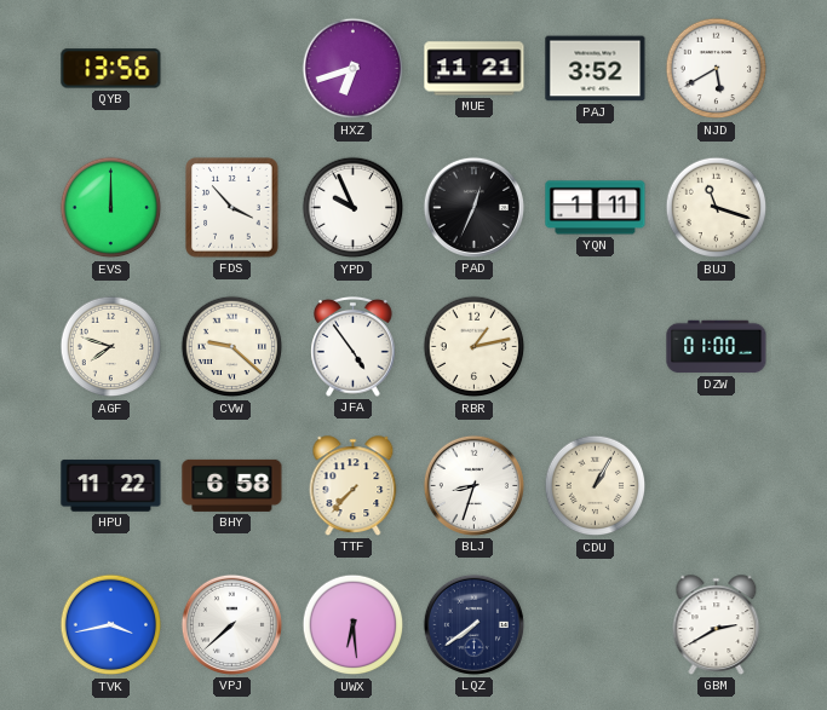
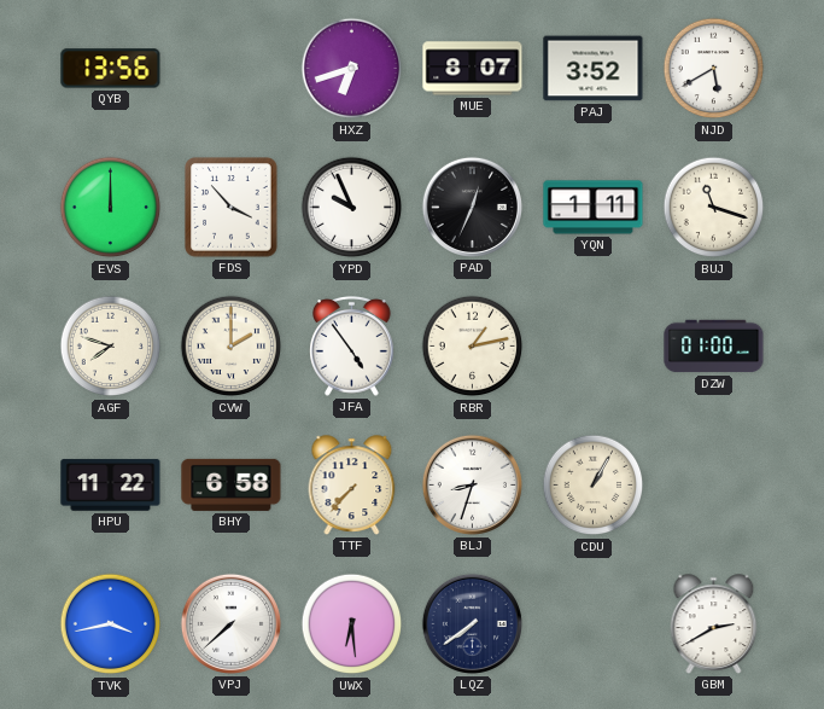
MUE: 11:21 -> 8:07
CVW: 9:22 -> 2:00
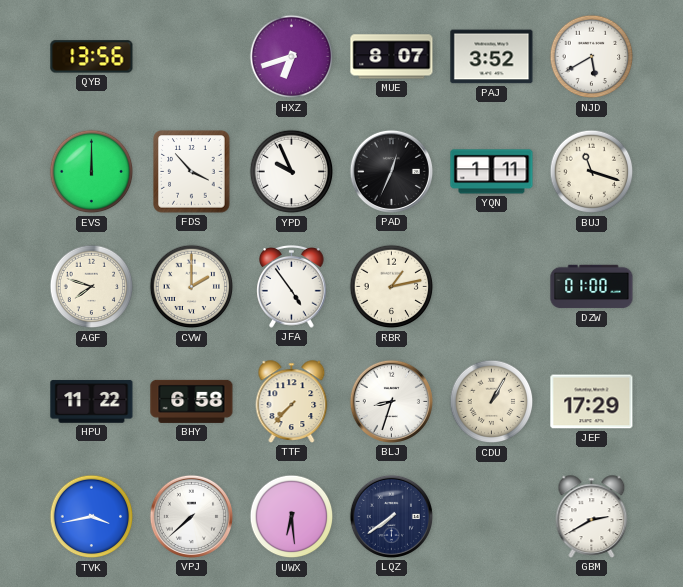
JEF: none -> 17:29
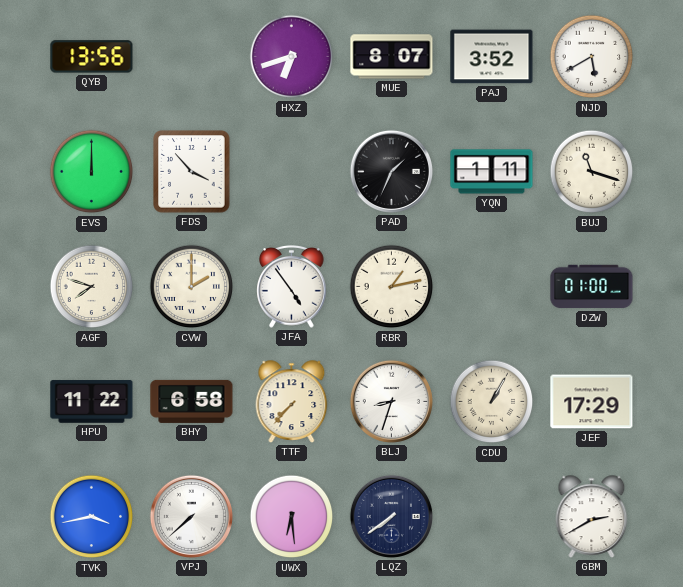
YPD: 9:56 -> none
PAD: 12:34 -> 1:34
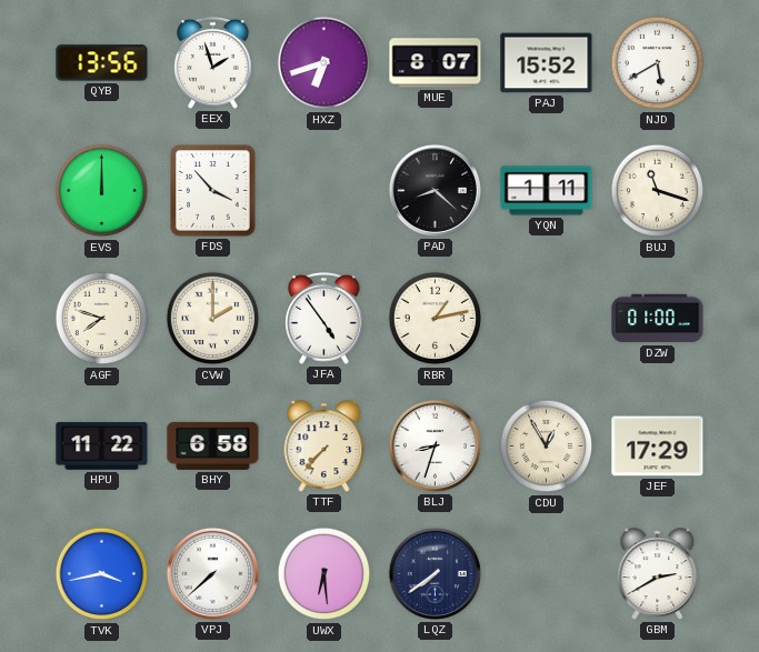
EEX: none -> 1:57
PAJ: 3:52 -> 15:52
PAD: 1:34 -> 8:22
CDU: 1:05 -> 12:55
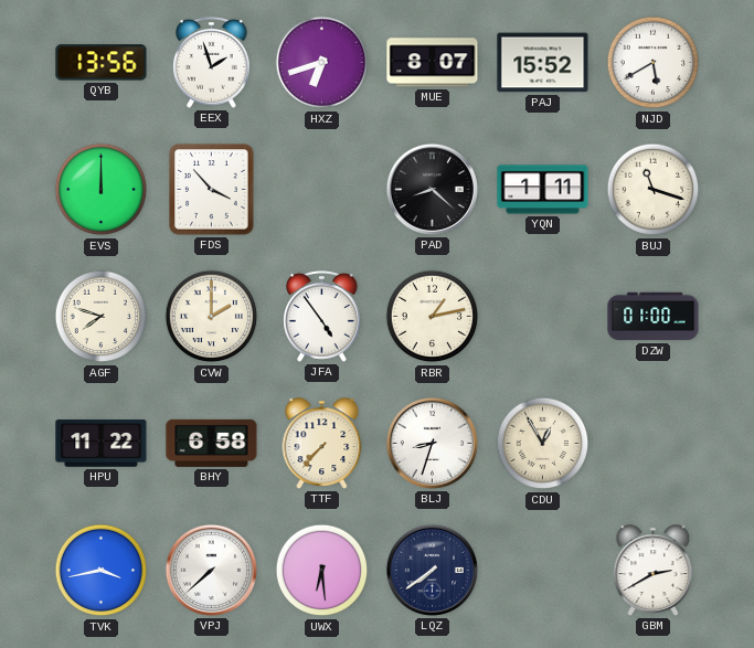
JEF: 17:29 -> none
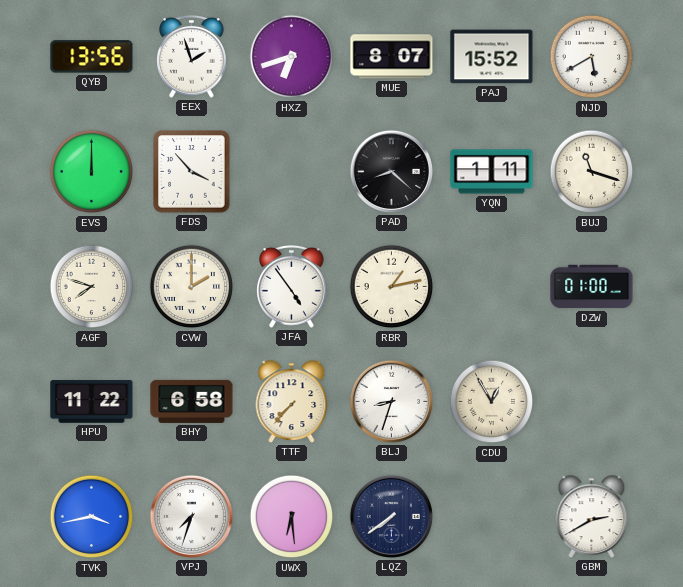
VPJ: 7:38 -> 7:33
